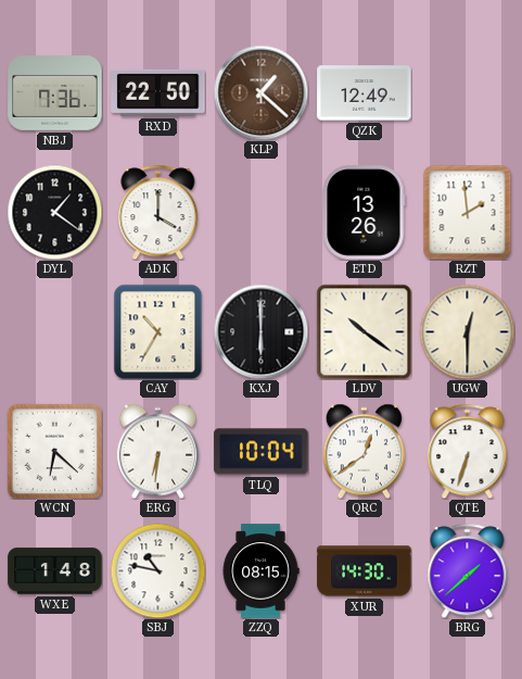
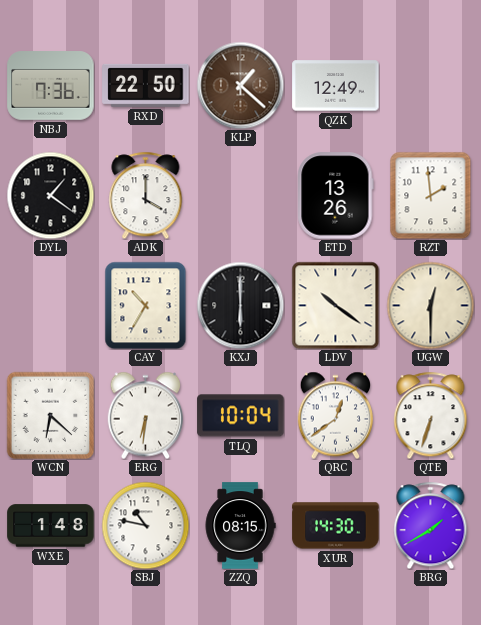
BRG: 1:38 -> 1:40
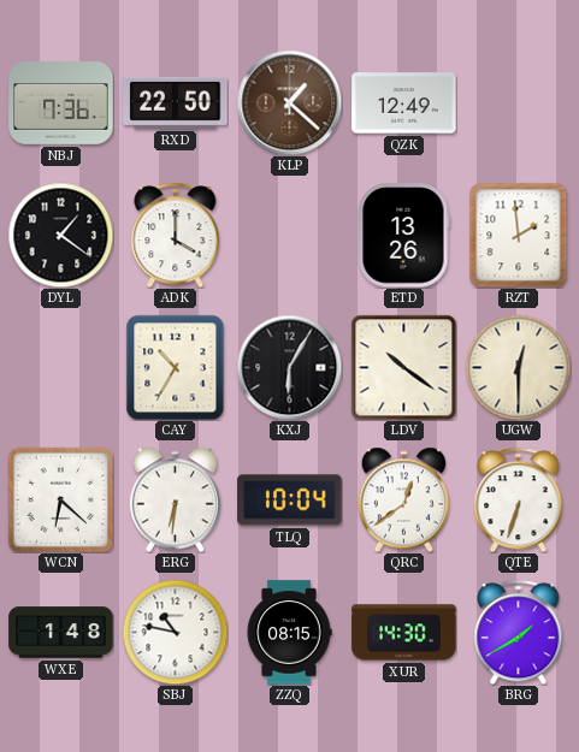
KXJ: 6:00 -> 6:05
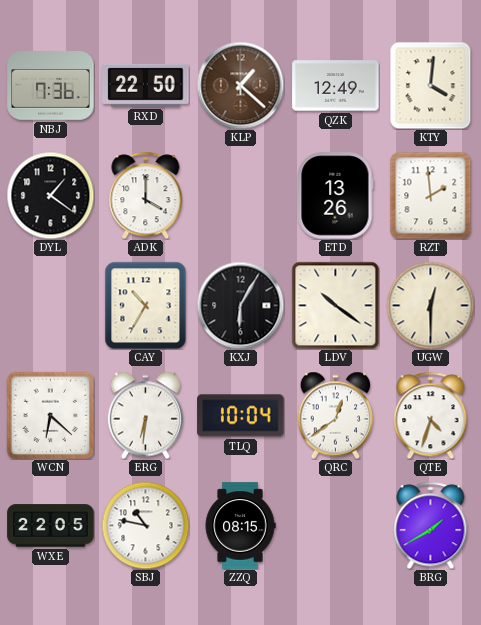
KTY: none -> 4:01
QTE: 6:33 -> 4:33
WXE: 1:48 -> 22:05
XUR: 14:30 -> none
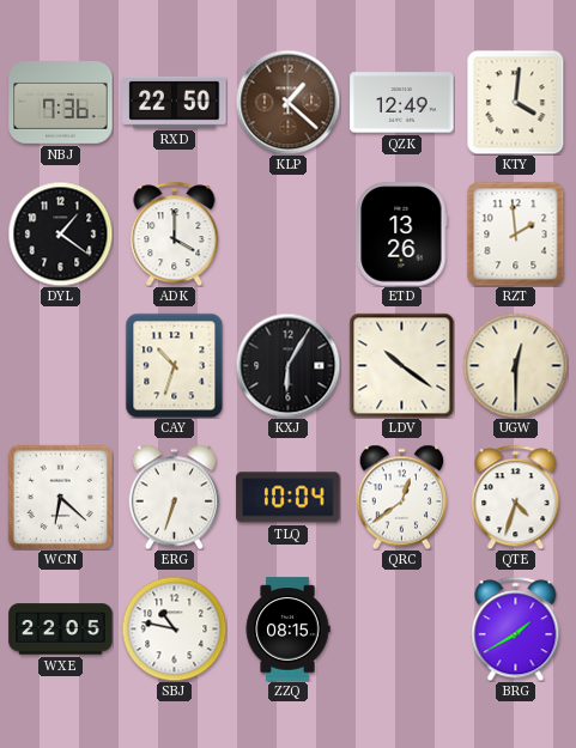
CAY: 10:35 -> 10:33
ERG: 6:31 -> 6:33
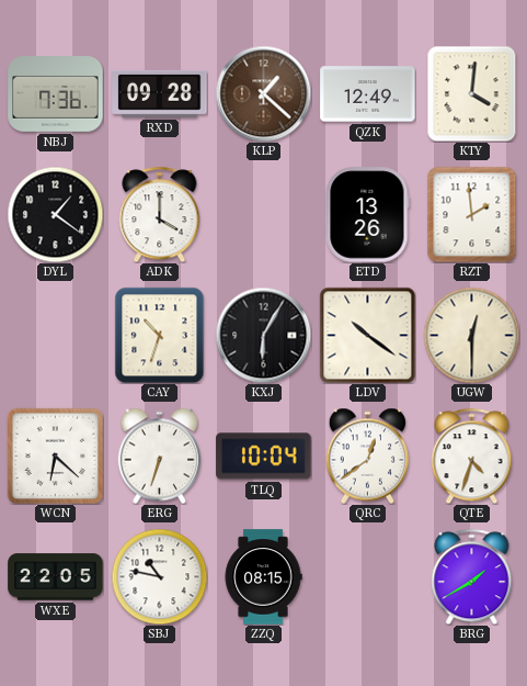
RXD: 22:50 -> 09:28
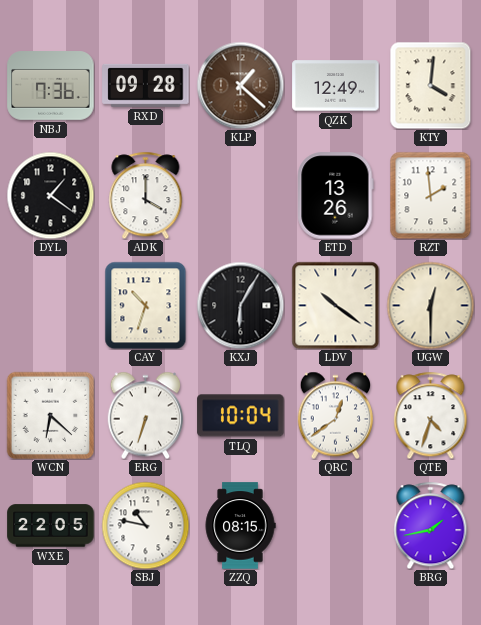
BRG: 1:40 -> 1:43
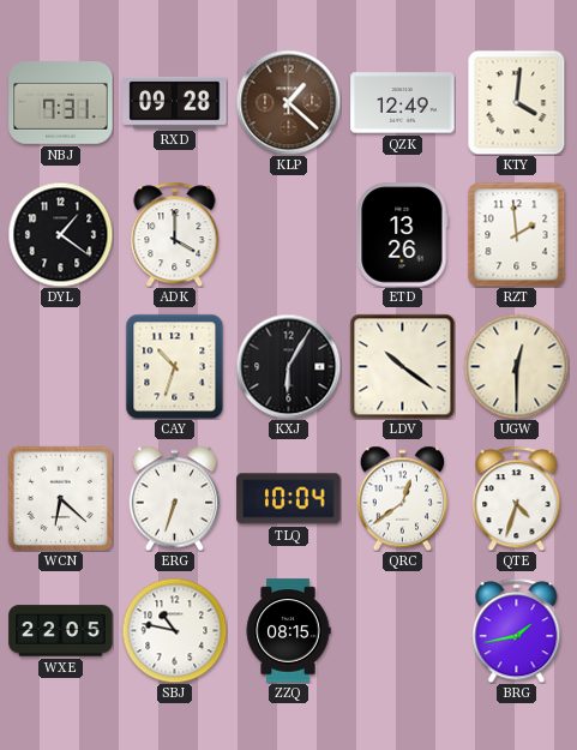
NBJ: 7:36 -> 7:31
